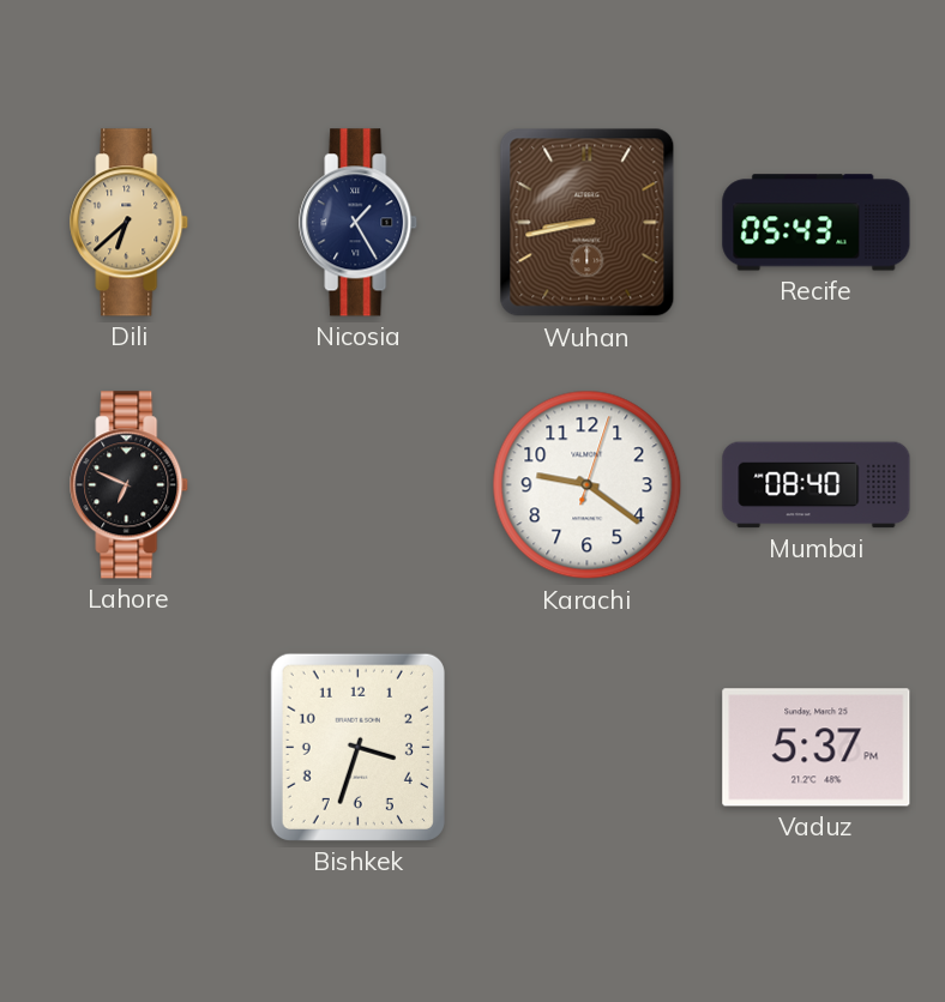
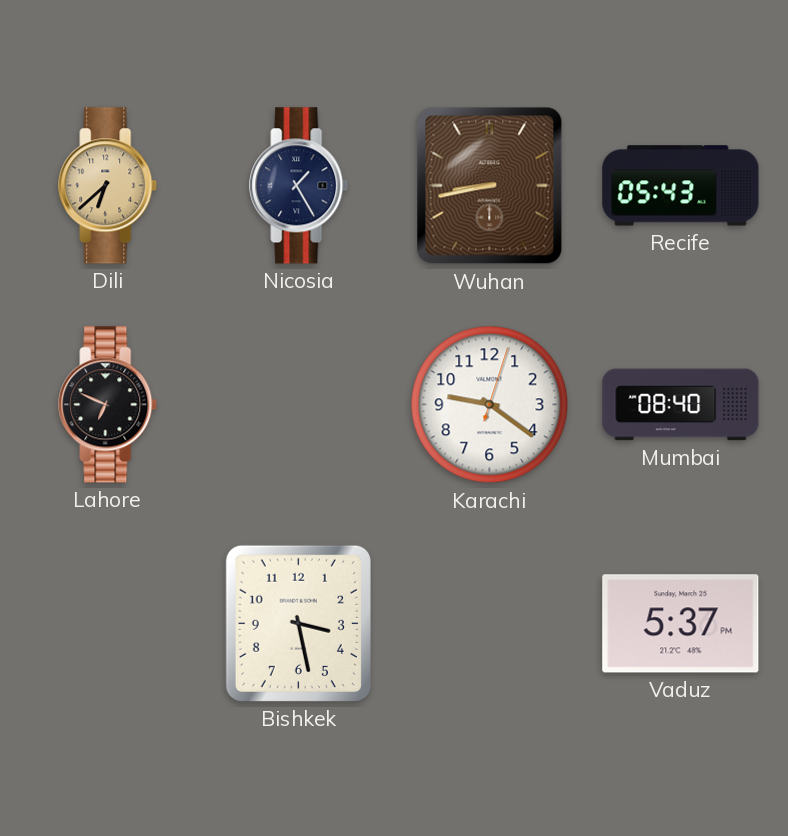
Bishkek: 3:33 -> 3:28
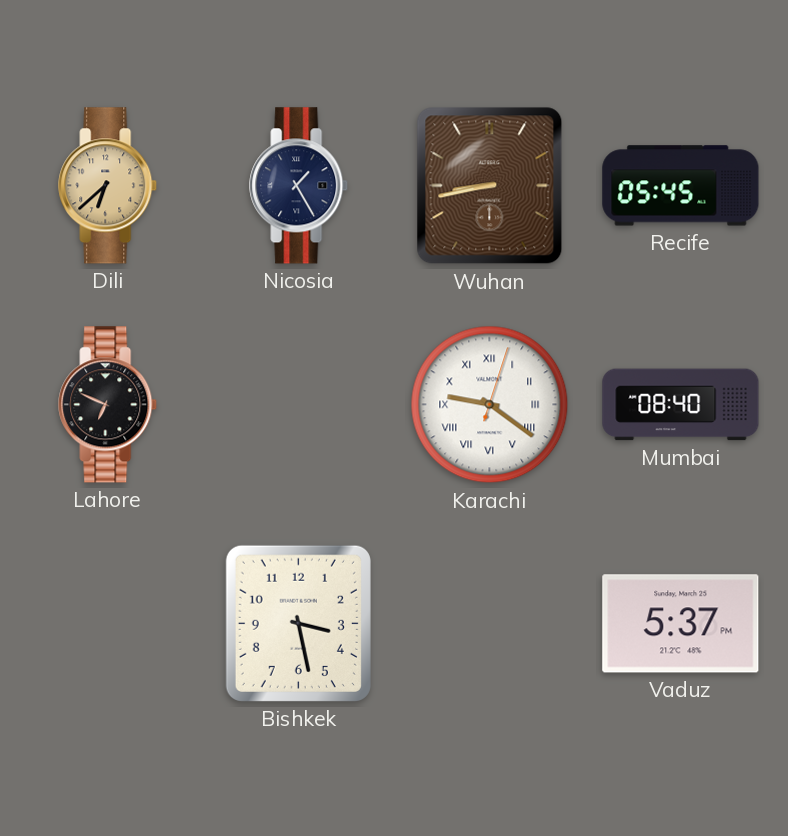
Recife: 05:43 -> 05:45
Karachi numerals: Arabic -> Roman
